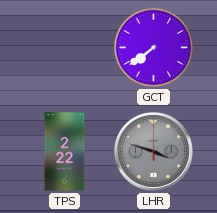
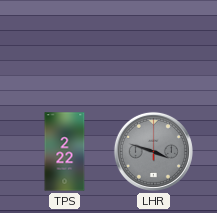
GCT: 7:39 -> none
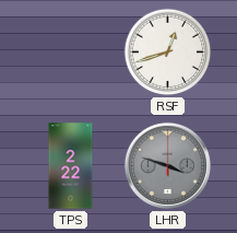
RSF: none -> 12:42
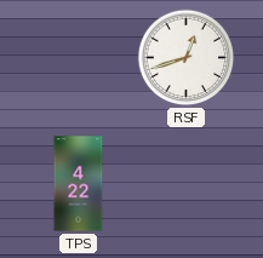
TPS: 2:22 -> 4:22
LHR: 3:48 -> none
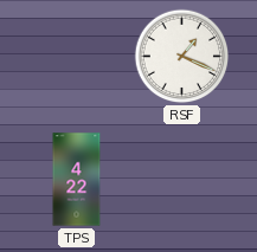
RSF: 12:42 -> 1:19
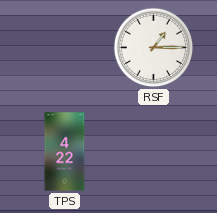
RSF: 1:19 -> 1:15
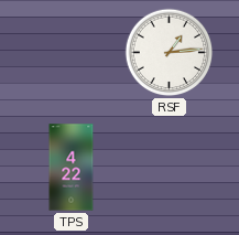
RSF: 1:15 -> 1:14
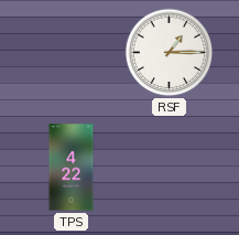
RSF: 1:14 -> 1:15
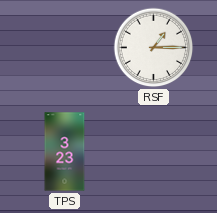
TPS: 4:22 -> 3:23
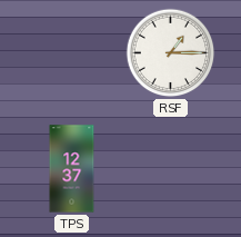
TPS: 3:23 -> 12:37
